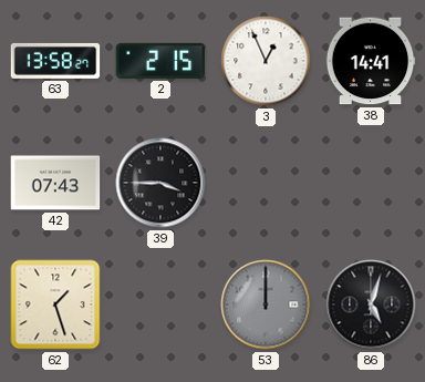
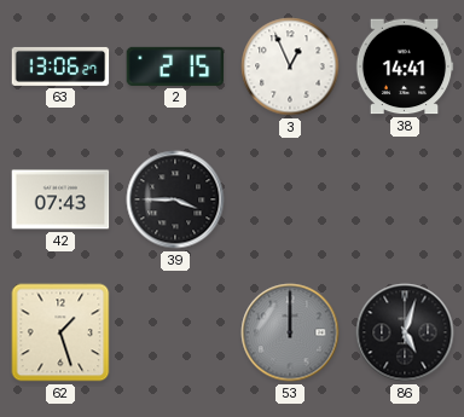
63: 13:58 -> 13:06
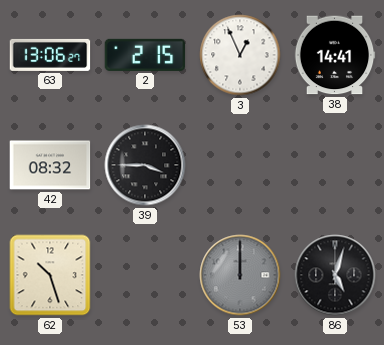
42: 07:43 -> 08:32
62: 1:27 -> 10:27
